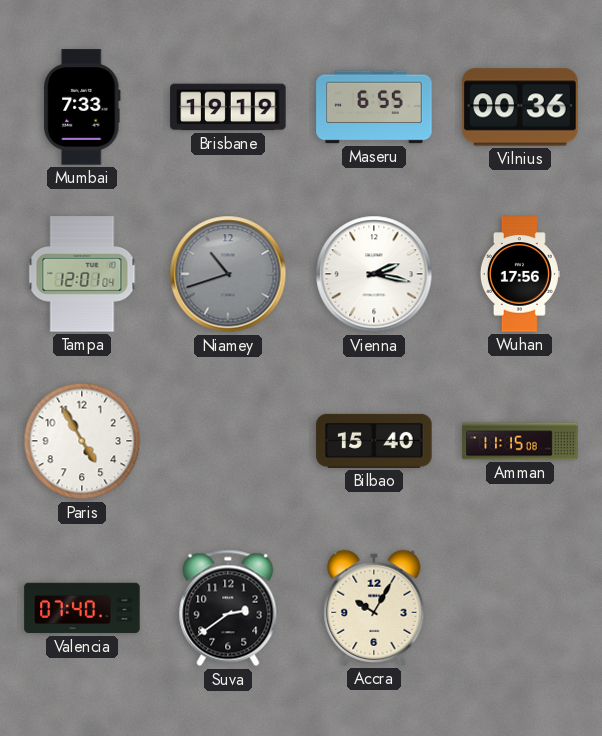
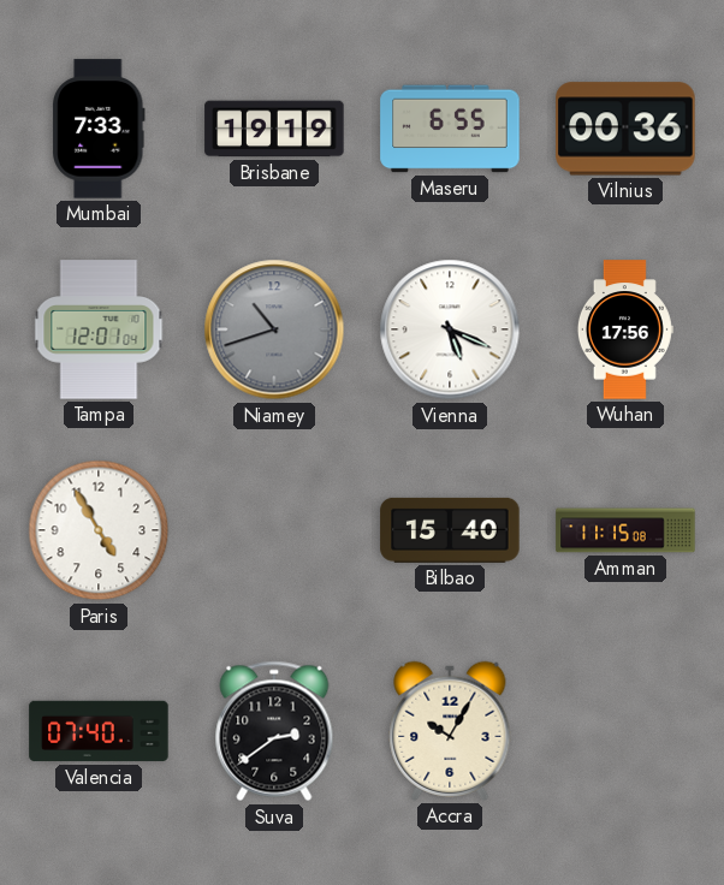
Vienna: 2:17 -> 5:19
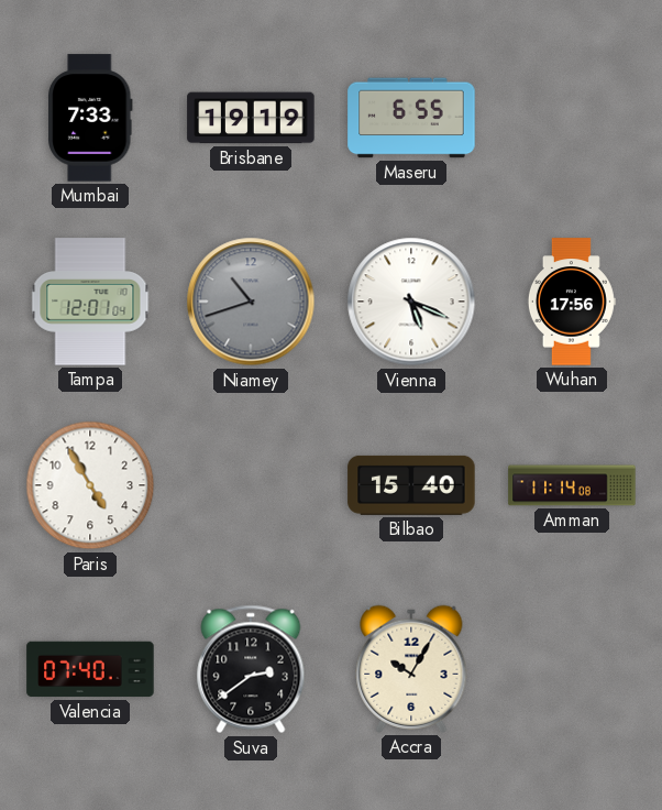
Vilnius: 00:36 -> none
Amman: 11:15 -> 11:14
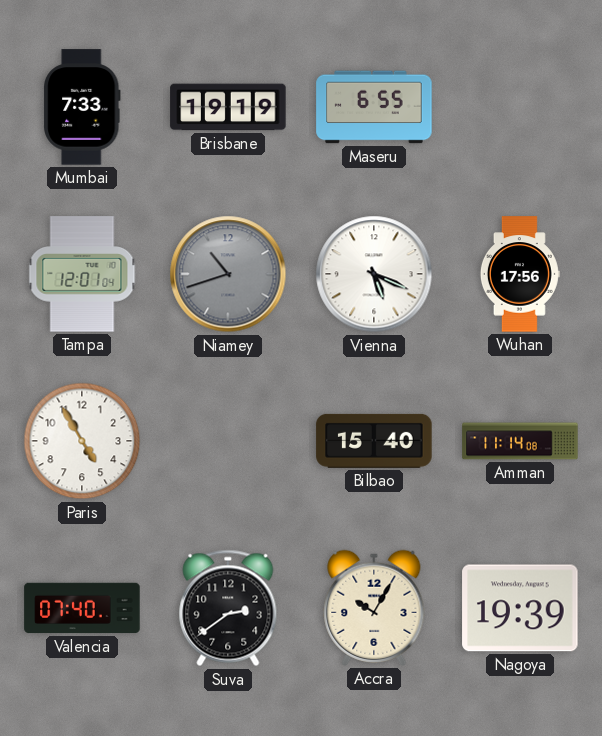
Nagoya: none -> 19:39
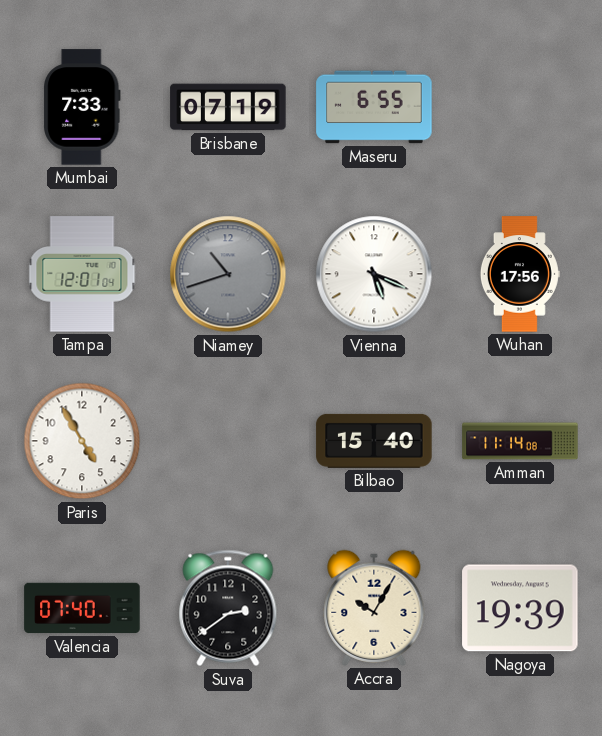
Brisbane: 19:19 -> 07:19
